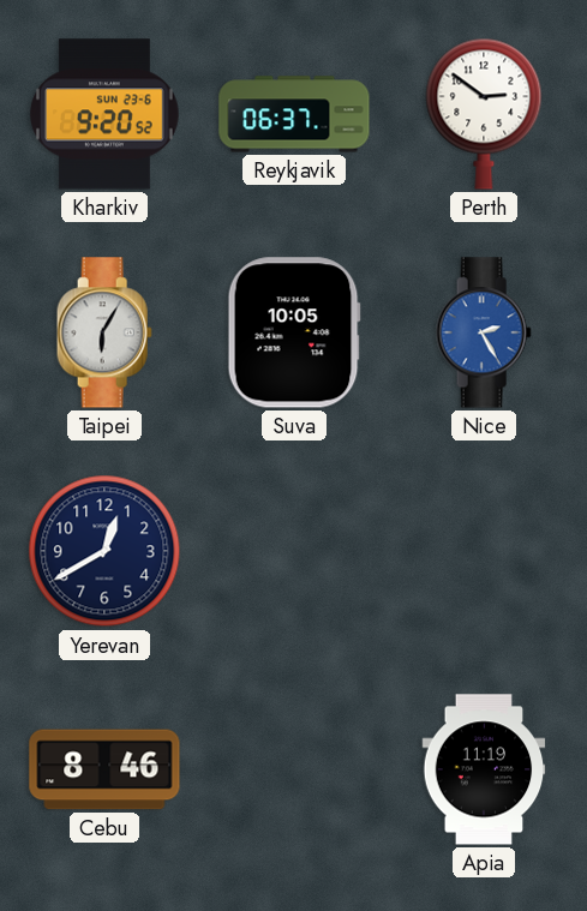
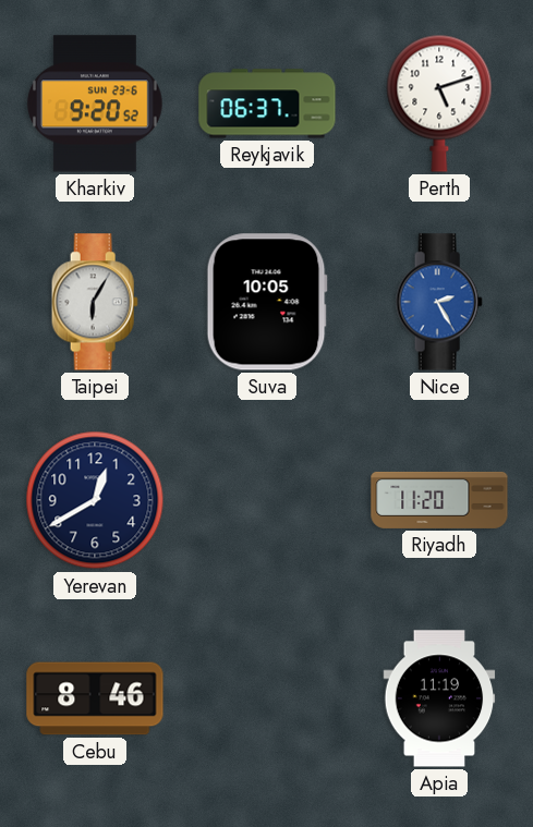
Perth: 2:51 -> 5:12
Riyadh: none -> 11:20
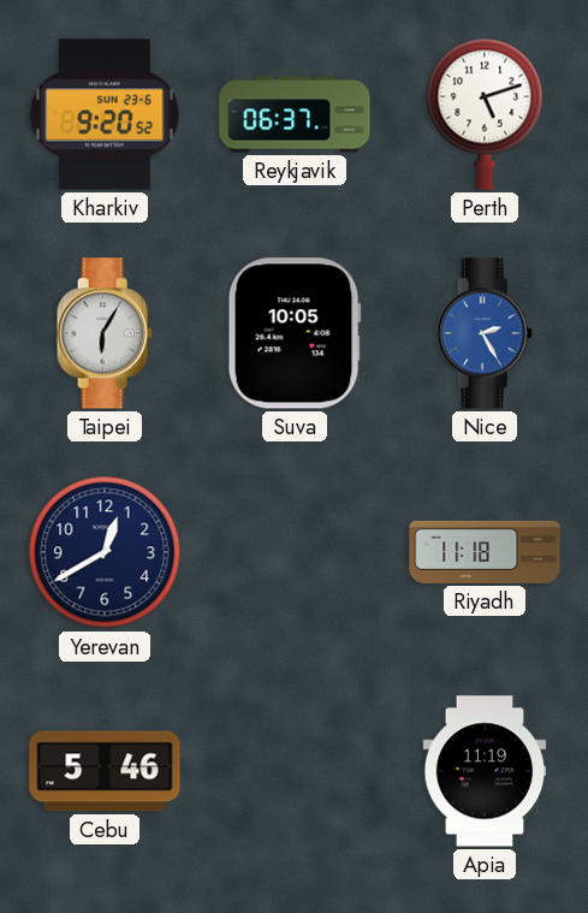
Riyadh: 11:20 -> 11:18
Cebu: 8:46 -> 5:46
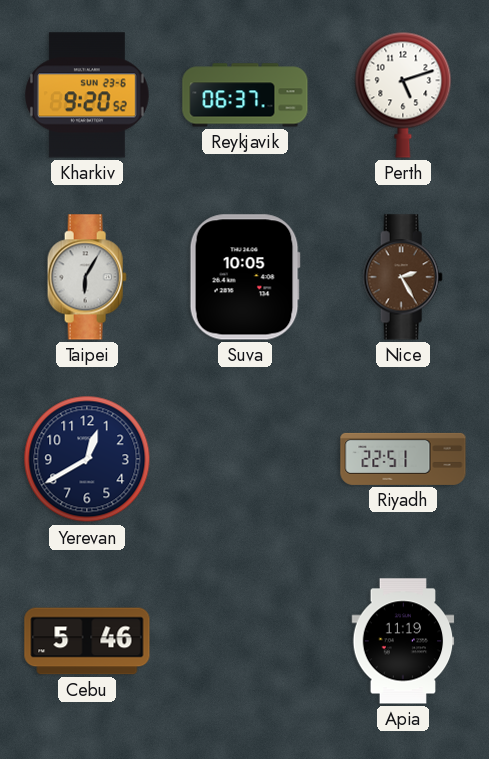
Nice dial: blue -> brown
Riyadh: 11:18 -> 22:51
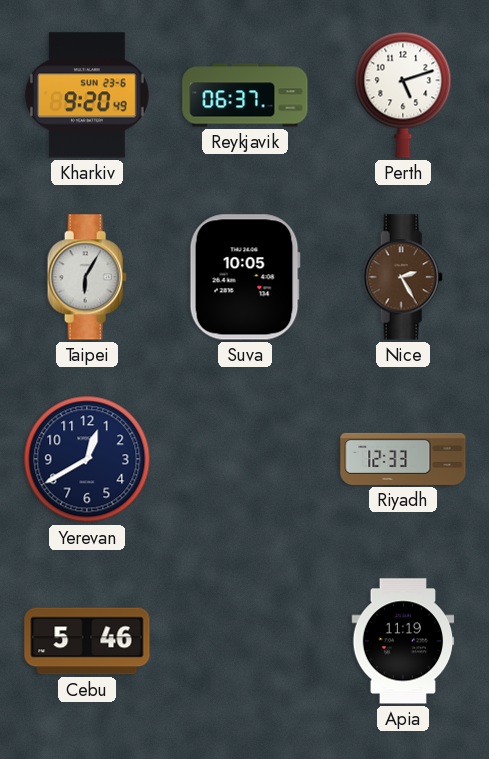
Kharkiv: 9:20:52 -> 9:20:49
Riyadh: 22:51 -> 12:33
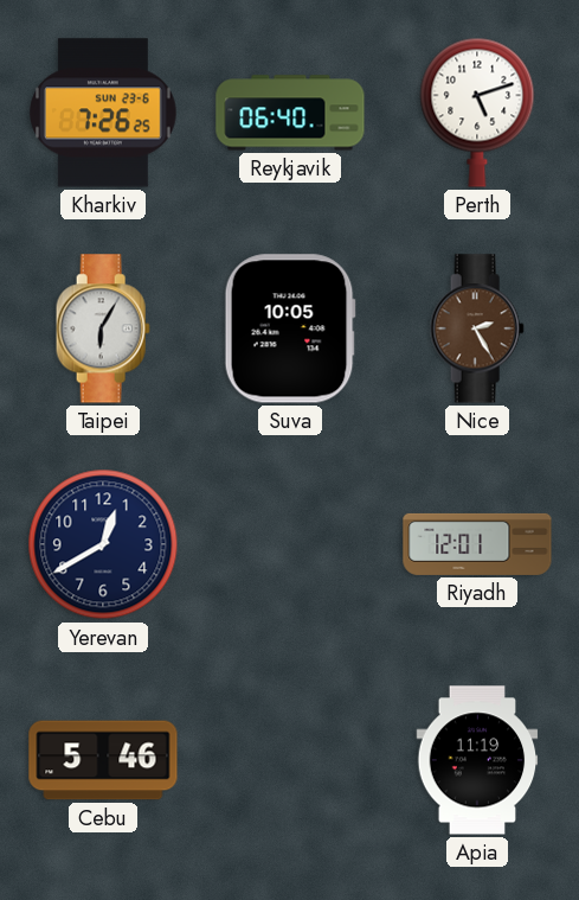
Kharkiv: 9:20 -> 7:26
Reykjavik: 06:37 -> 06:40
Riyadh: 12:33 -> 12:01
